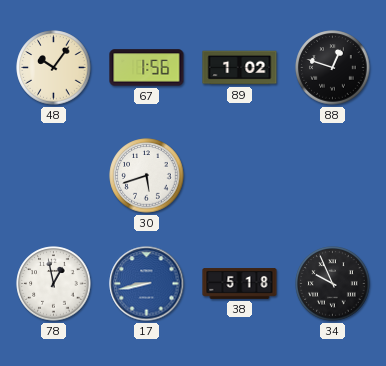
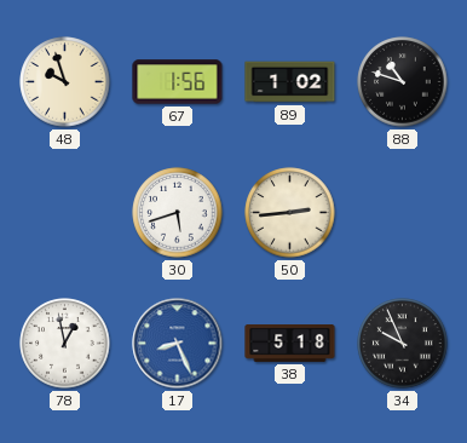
48: 10:06 -> 9:57
88: 12:48 -> 10:48
50: none -> 2:44
17: 8:43 -> 8:26
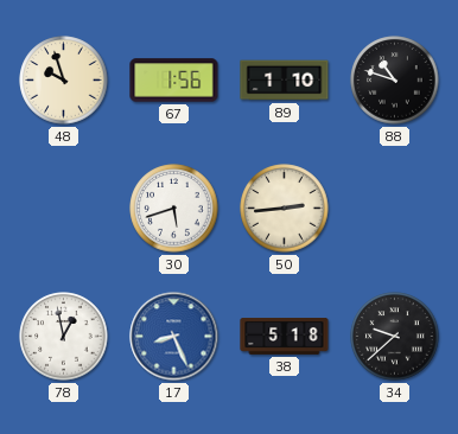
89: 1:02 -> 1:10
34: 9:56 -> 9:38
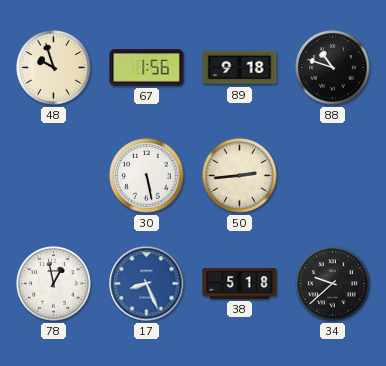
89: 1:10 -> 9:18
30: 5:42 -> 5:28
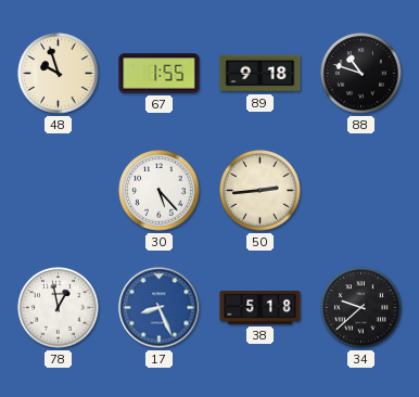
67: 1:56 -> 1:55
30: 5:28 -> 5:23
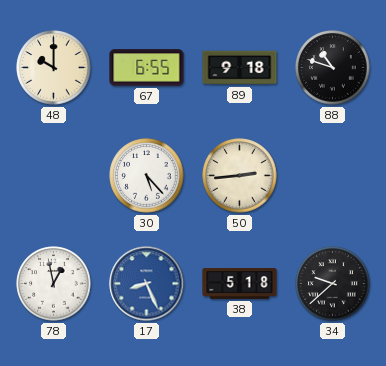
48: 9:57 -> 10:00
67: 1:55 -> 6:55
